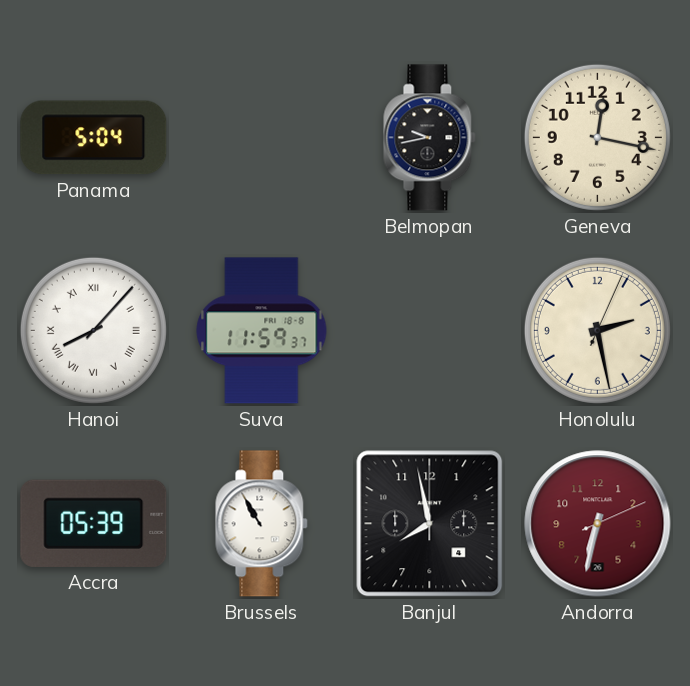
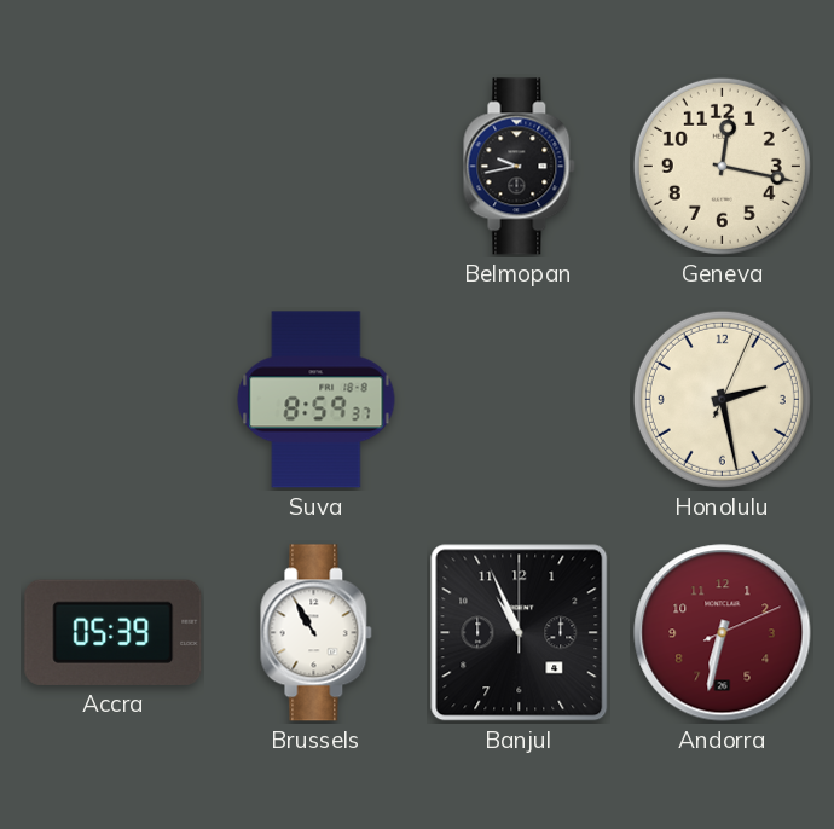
Panama: 5:04 -> none
Hanoi: 8:07 -> none
Suva: 11:59 -> 8:59
Banjul: 7:58 -> 10:56
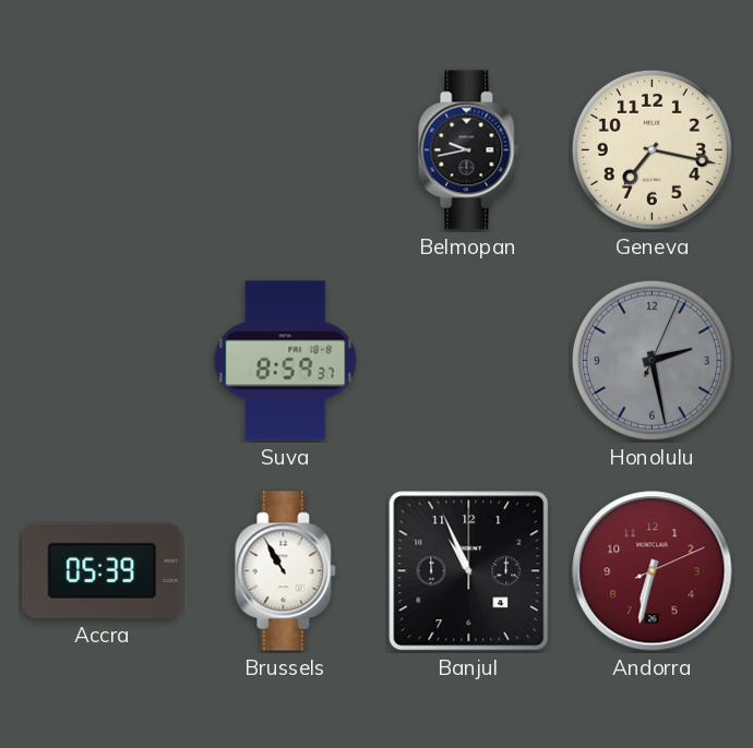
Geneva: 12:17 -> 7:17
Honolulu dial: cream -> grey
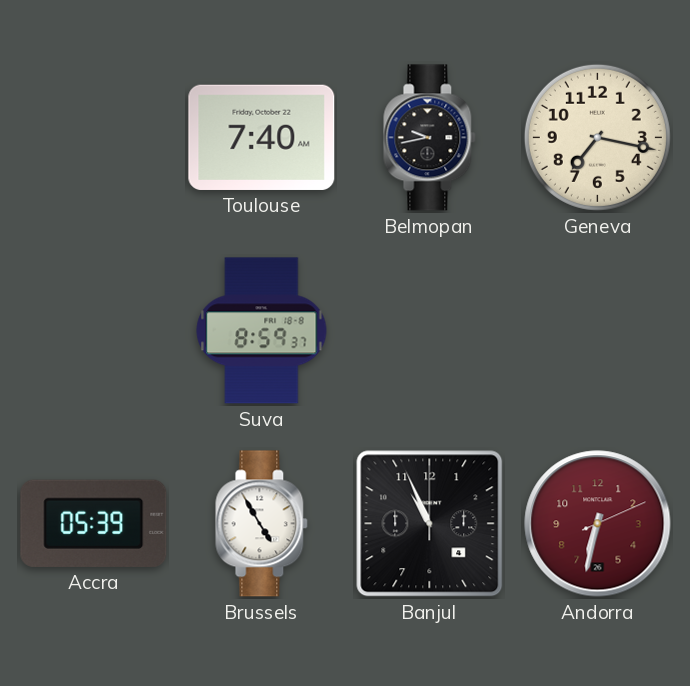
Toulouse: none -> 7:40
Honolulu: 2:28 -> none
Brussels: 10:55 -> 4:55
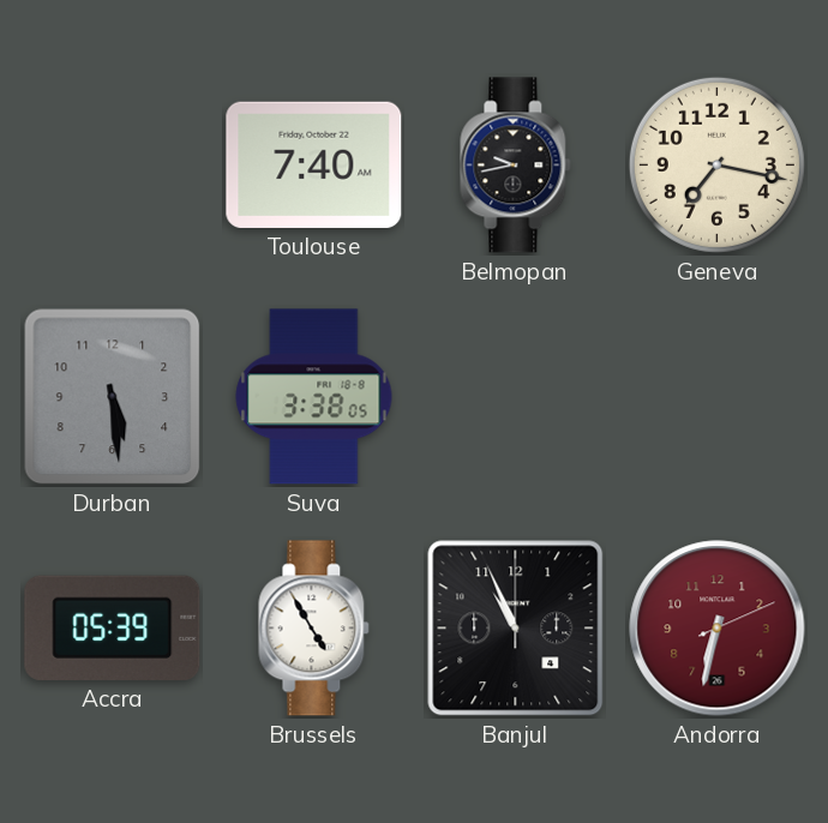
Durban: none -> 5:29
Suva: 8:59 -> 3:38
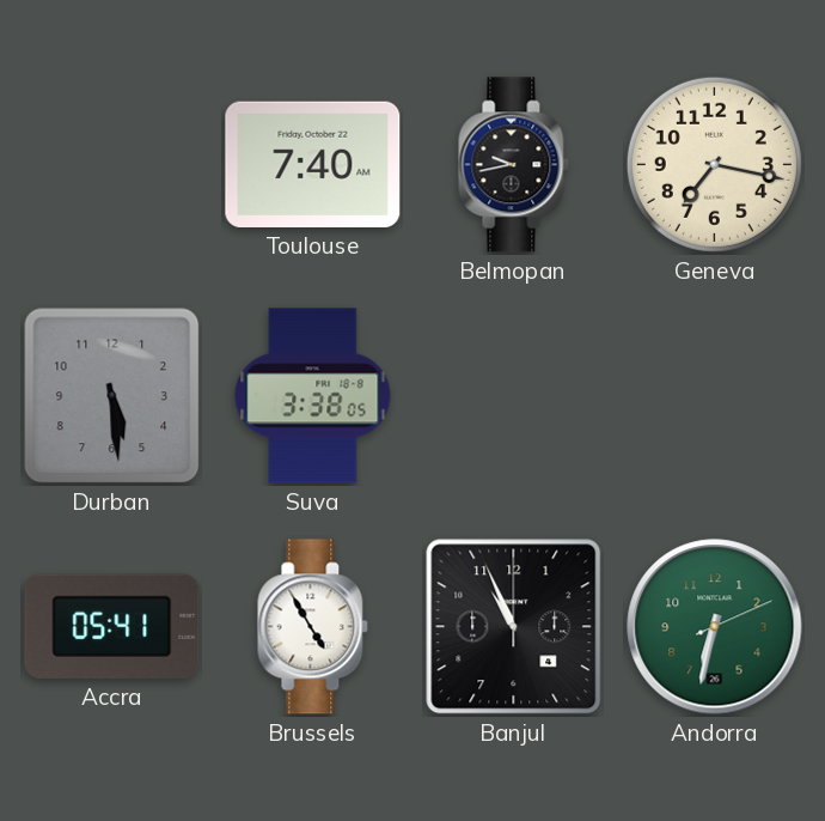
Accra: 05:39 -> 05:41
Andorra dial: burgundy -> green
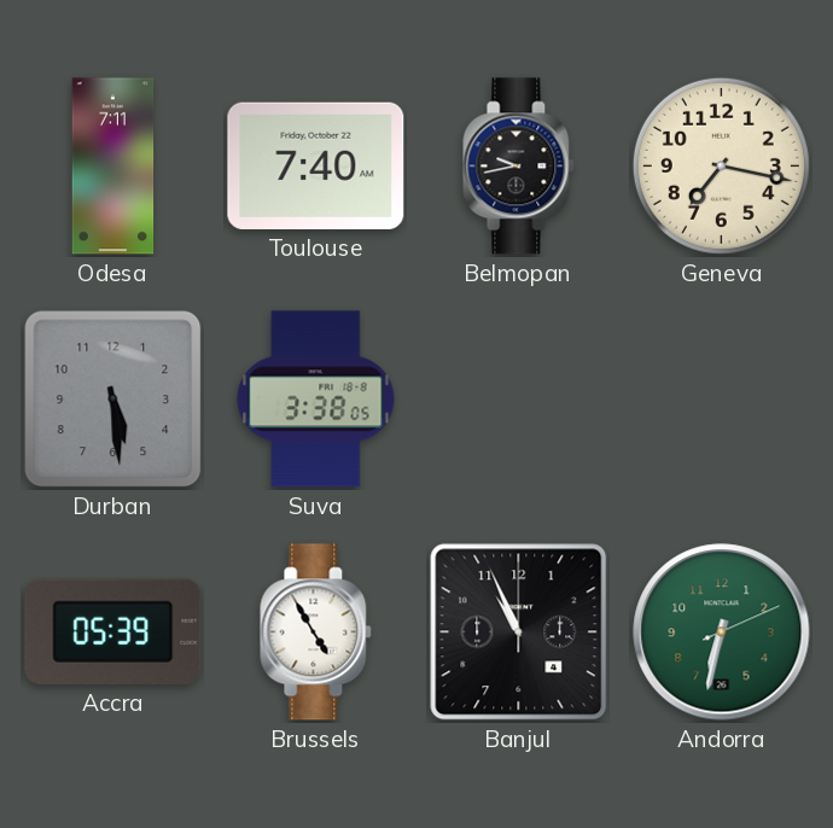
Odesa: none -> 7:11
Accra: 05:41 -> 05:39
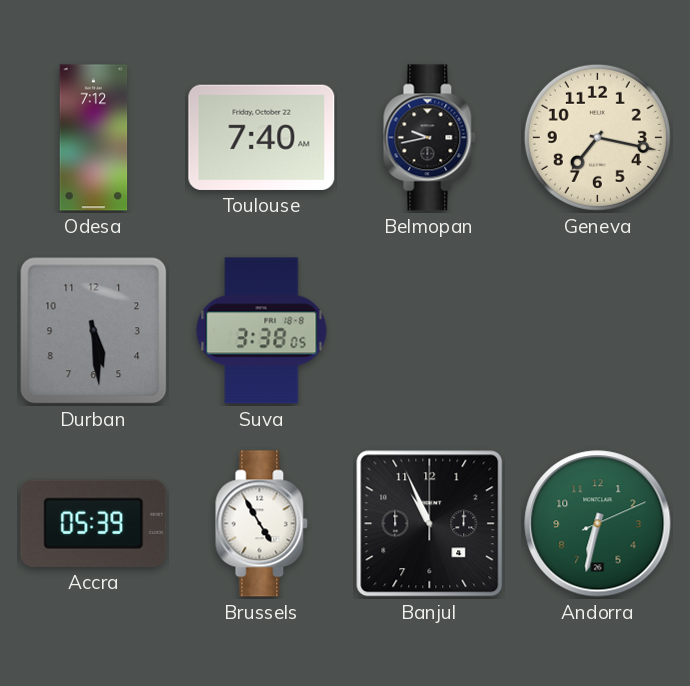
Odesa: 7:11 -> 7:12
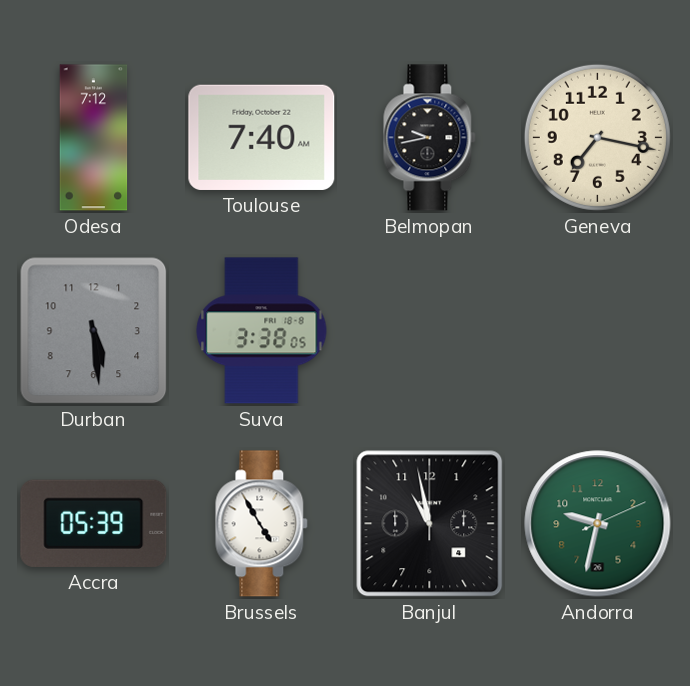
Banjul: 10:56 -> 10:58
Andorra: 6:32 -> 9:32
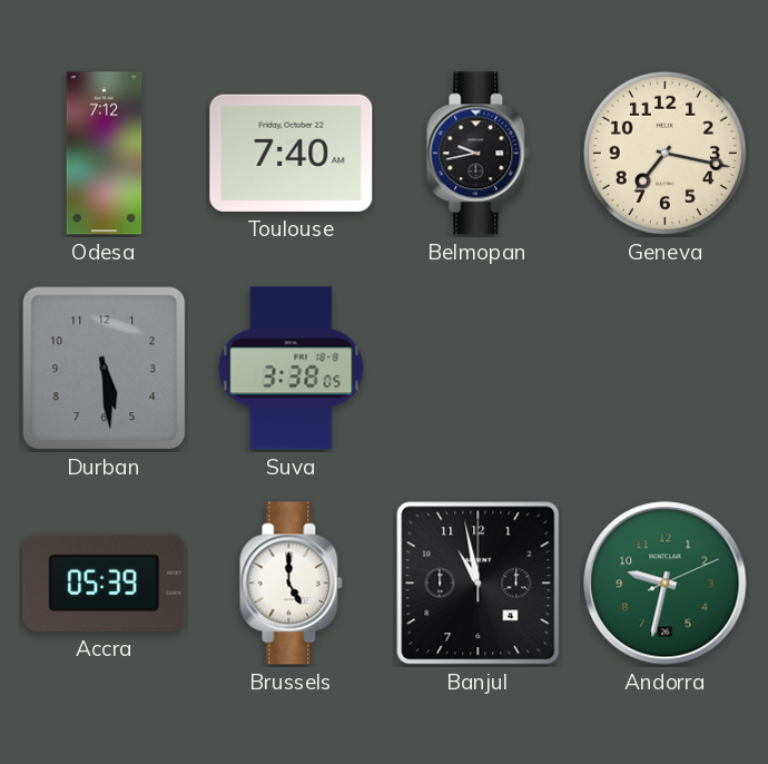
Brussels: 4:55 -> 5:00
